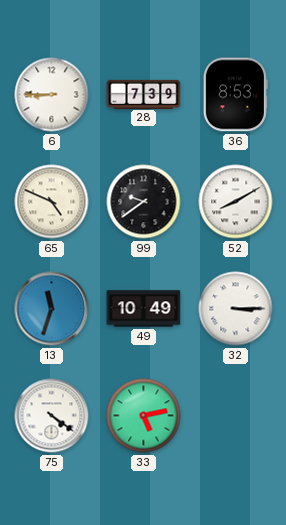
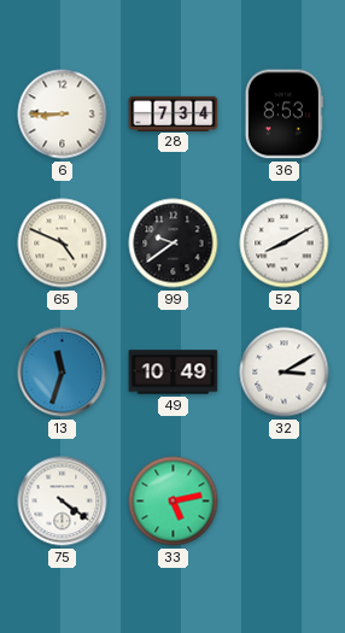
28: 7:39 -> 7:34
32: 3:15 -> 3:10
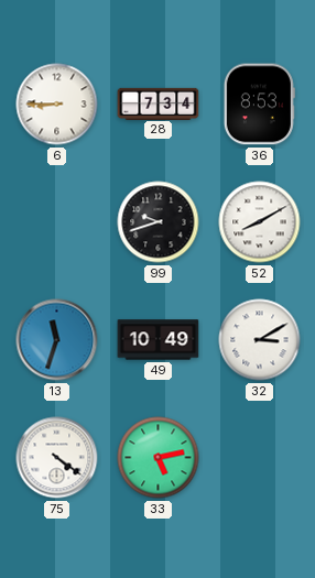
65: 4:49 -> none
99: 9:39 -> 9:42
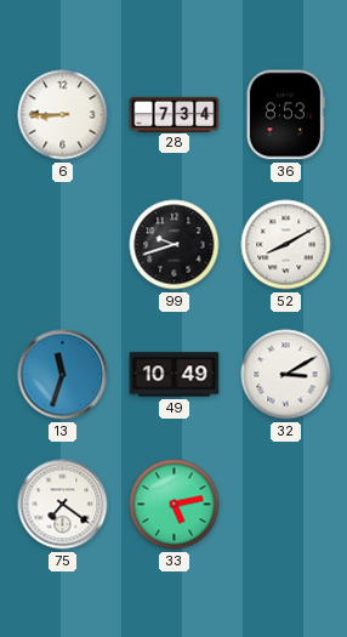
75: 4:21 -> 7:21
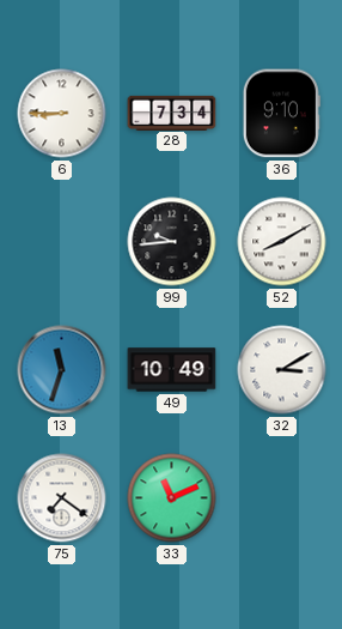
36: 8:53 -> 9:10
99: 9:42 -> 9:44
33: 5:13 -> 11:11
